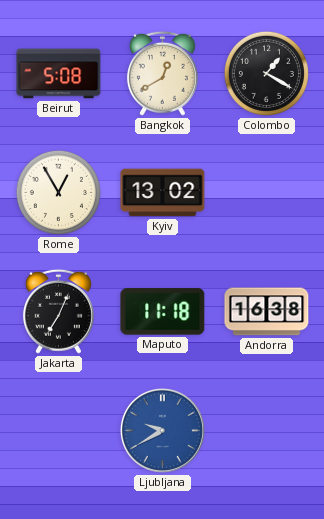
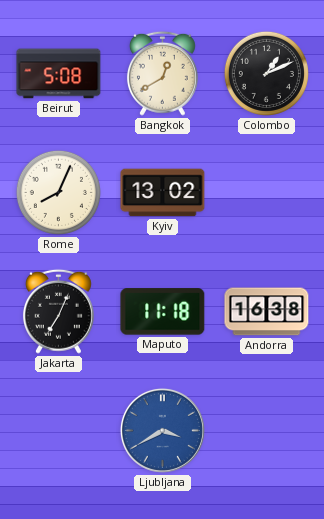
Colombo: 1:20 -> 1:11
Rome: 12:55 -> 8:04
Ljubljana: 9:40 -> 3:40
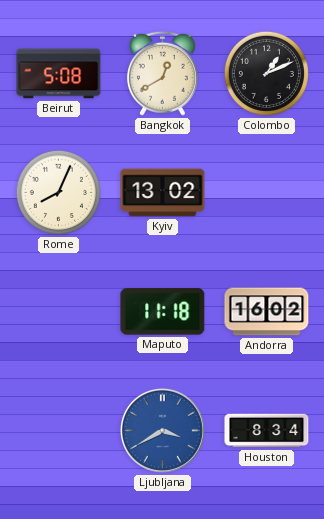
Jakarta: 7:04 -> none
Andorra: 16:38 -> 16:02
Houston: none -> 8:34
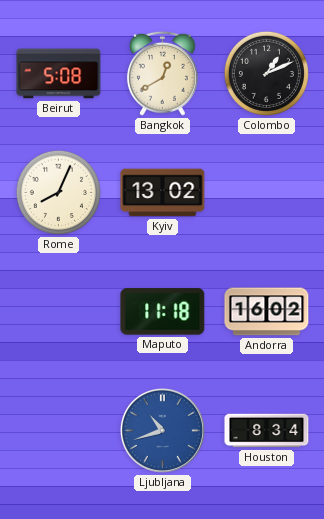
Ljubljana: 3:40 -> 10:42
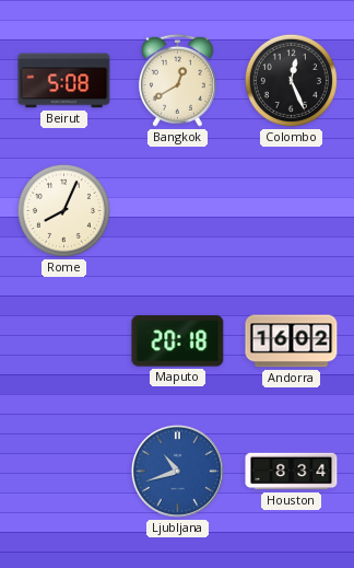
Colombo: 1:11 -> 12:26
Kyiv: 13:02 -> none
Maputo: 11:18 -> 20:18
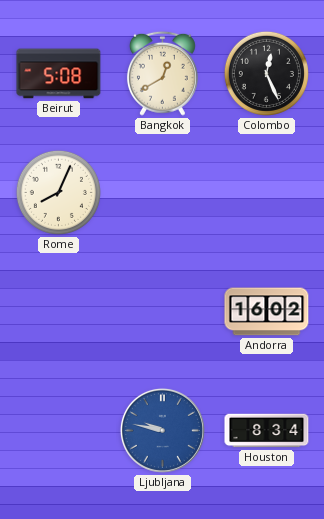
Maputo: 20:18 -> none
Ljubljana: 10:42 -> 9:47
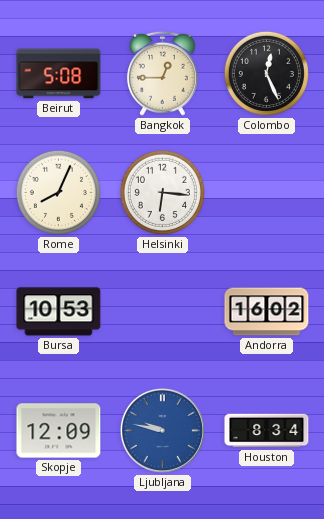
Bangkok: 12:40 -> 12:45
Helsinki: none -> 6:16
Bursa: none -> 10:53
Skopje: none -> 12:09
